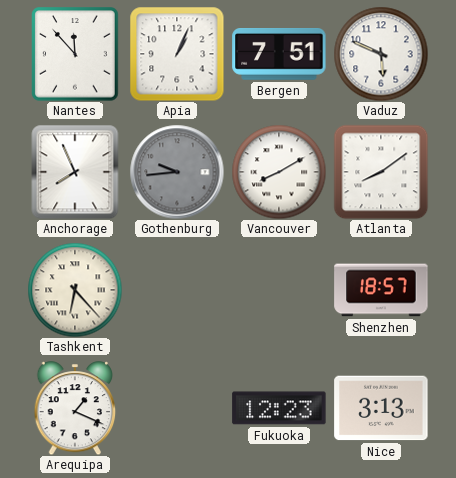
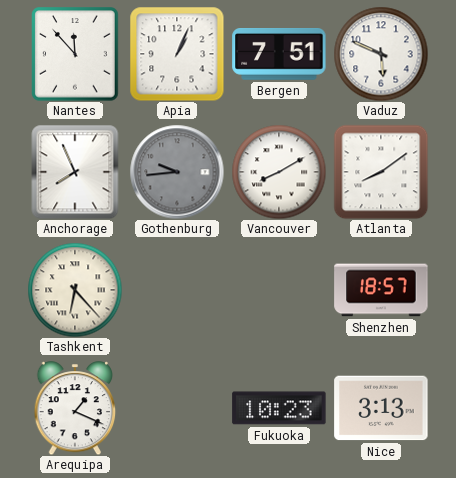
Fukuoka: 12:23 -> 10:23
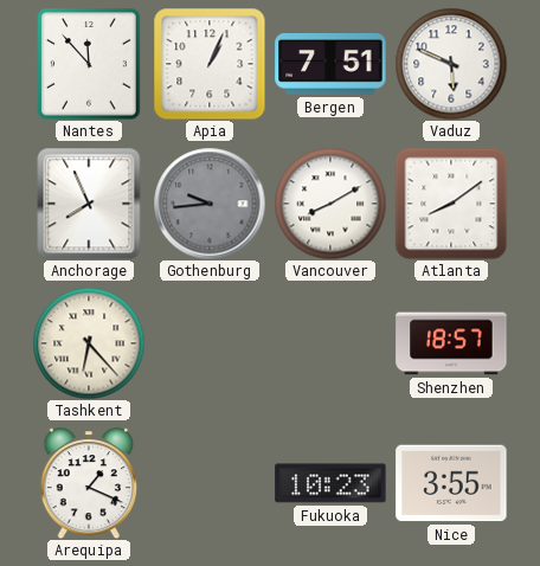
Nice: 3:13 -> 3:55
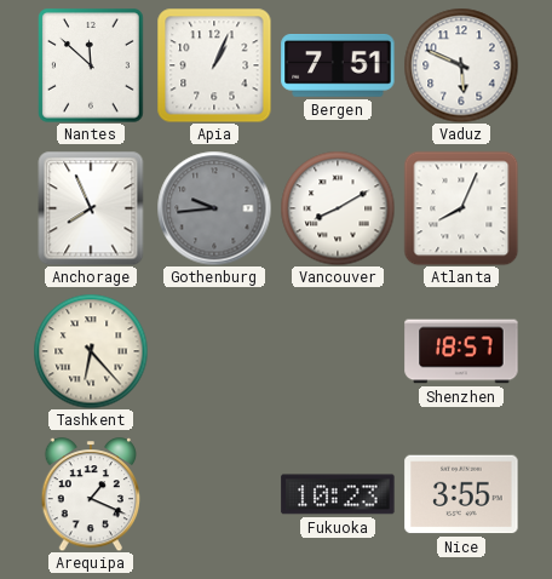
Nantes: 11:53 -> 11:52
Atlanta: 8:09 -> 8:04
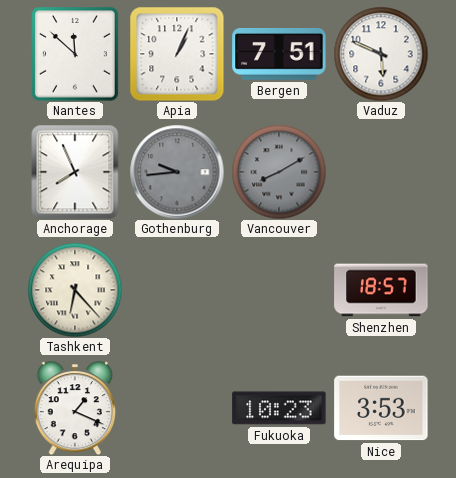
Vancouver dial: white -> grey
Atlanta: 8:04 -> none
Nice: 3:55 -> 3:53
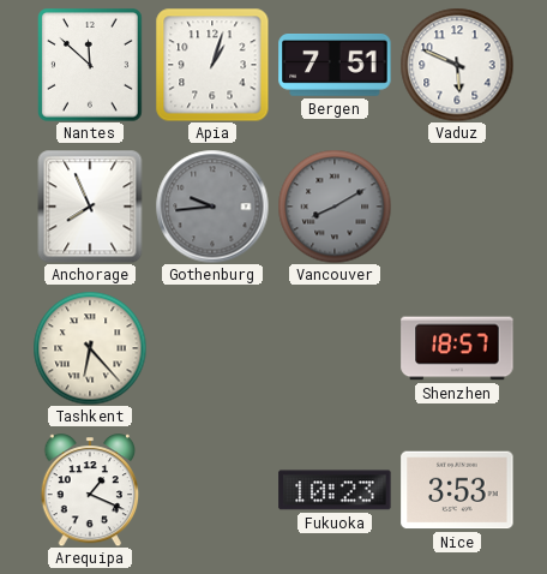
Apia: 1:04 -> 1:03
